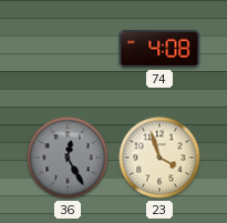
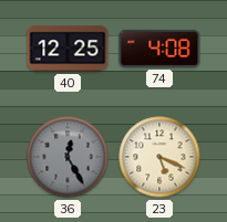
40: none -> 12:25
23: 3:57 -> 5:19
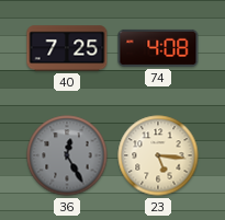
40: 12:25 -> 7:25
23: 5:19 -> 5:16
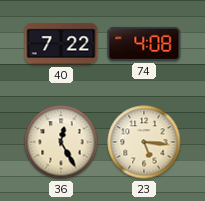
40: 7:25 -> 7:22
36 dial: grey -> cream
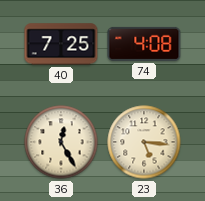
40: 7:22 -> 7:25
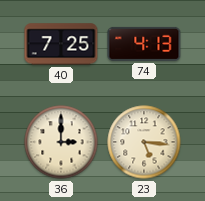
74: 4:08 -> 4:13
36: 12:25 -> 3:00
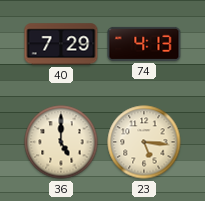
40: 7:25 -> 7:29
36: 3:00 -> 5:00
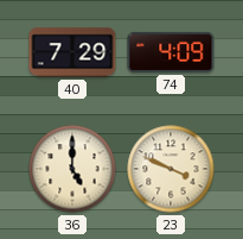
74: 4:13 -> 4:09
23: 5:16 -> 3:49
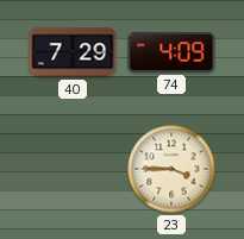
36: 5:00 -> none
23: 3:49 -> 3:45
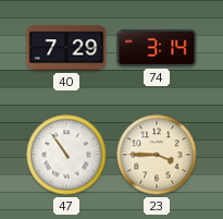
74: 4:09 -> 3:14
47: none -> 10:54
